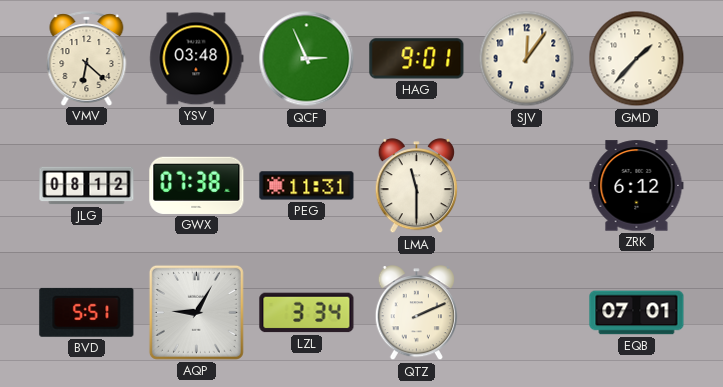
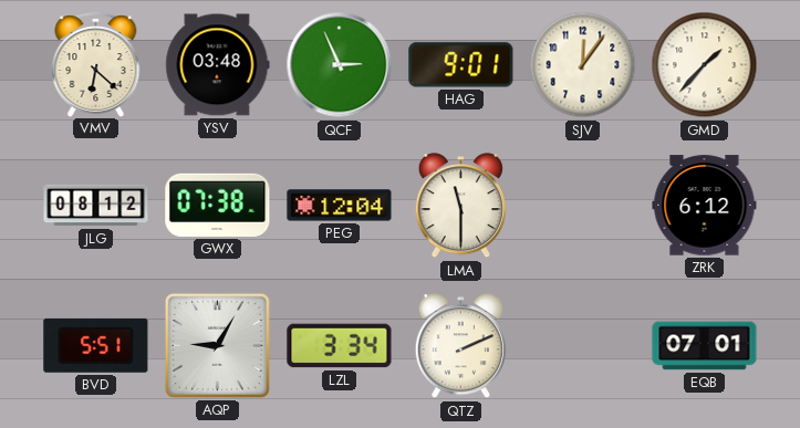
PEG: 11:31 -> 12:04
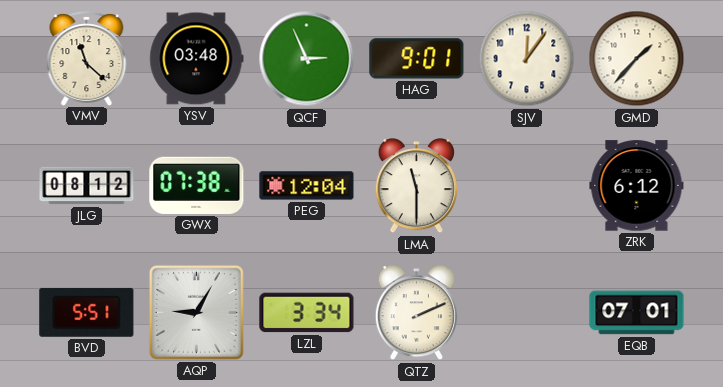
VMV: 6:22 -> 11:22
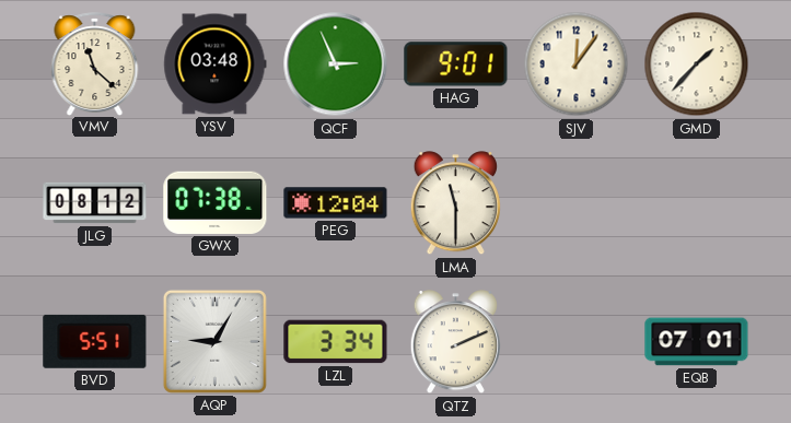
ZRK: 6:12 -> none
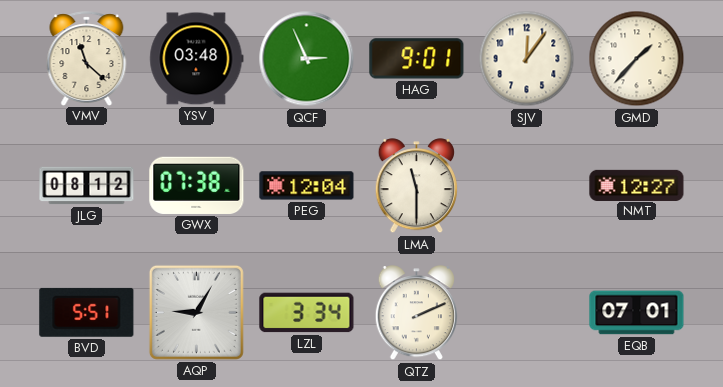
NMT: none -> 12:27
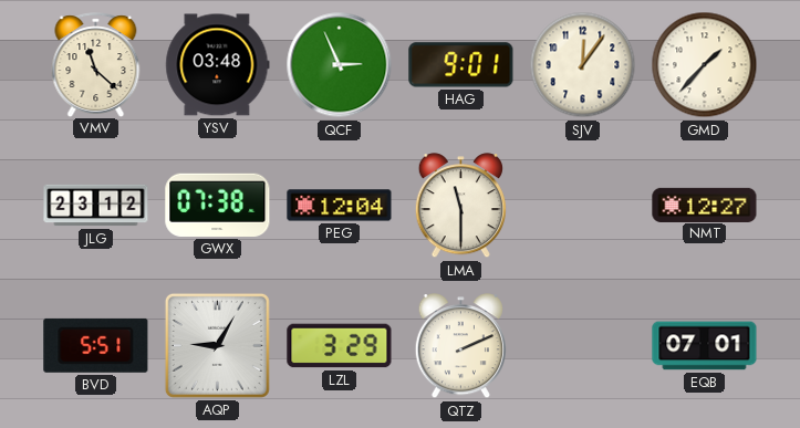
JLG: 08:12 -> 23:12
LZL: 3:34 -> 3:29
